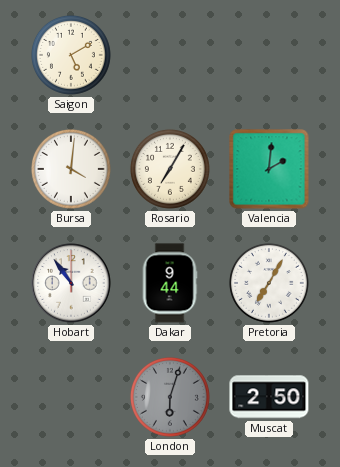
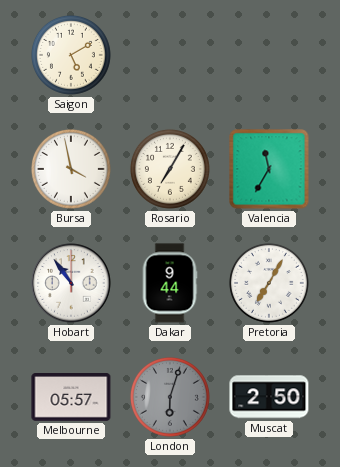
Bursa: 4:01 -> 3:58
Valencia: 2:01 -> 11:35
Melbourne: none -> 05:57
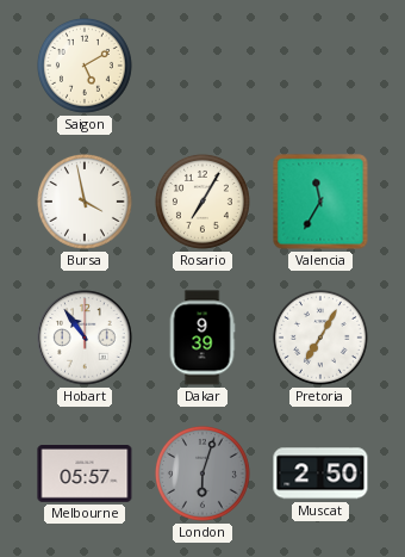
Dakar: 9:44 -> 9:39
